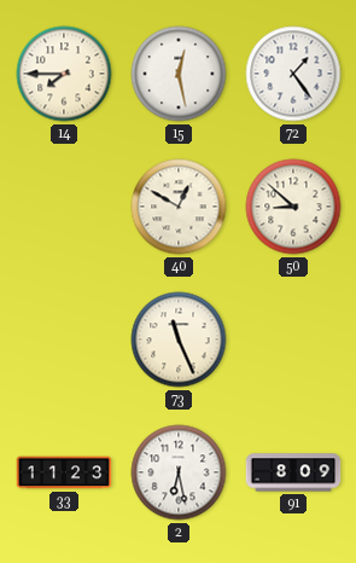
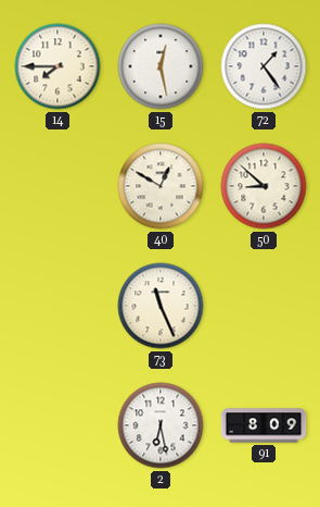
33: 11:23 -> none
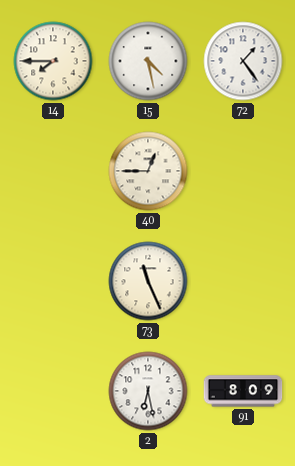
15: 12:28 -> 4:28
40: 12:50 -> 12:45
50: 8:52 -> none
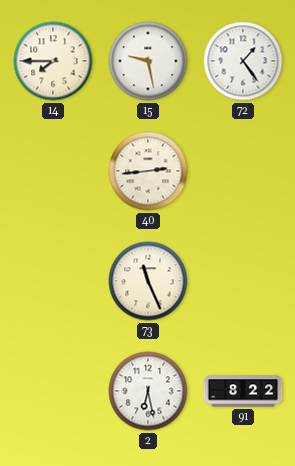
15: 4:28 -> 9:28
40: 12:45 -> 2:44
91: 8:09 -> 8:22
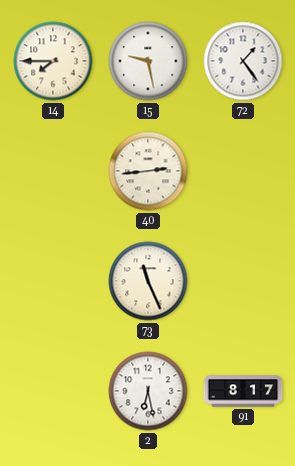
91: 8:22 -> 8:17
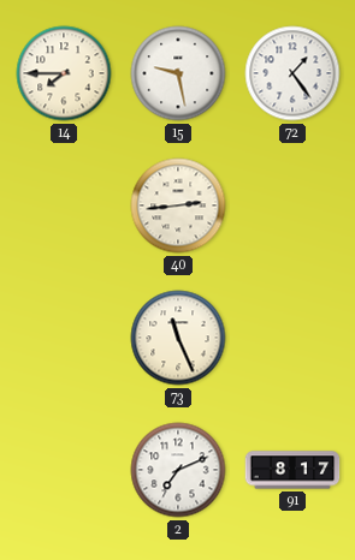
2: 6:28 -> 7:11
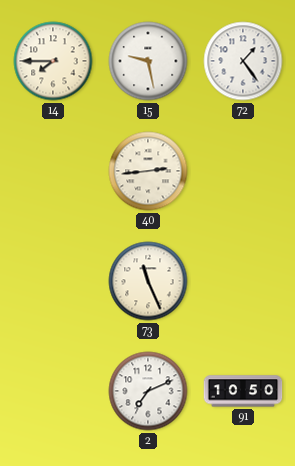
91: 8:17 -> 10:50
